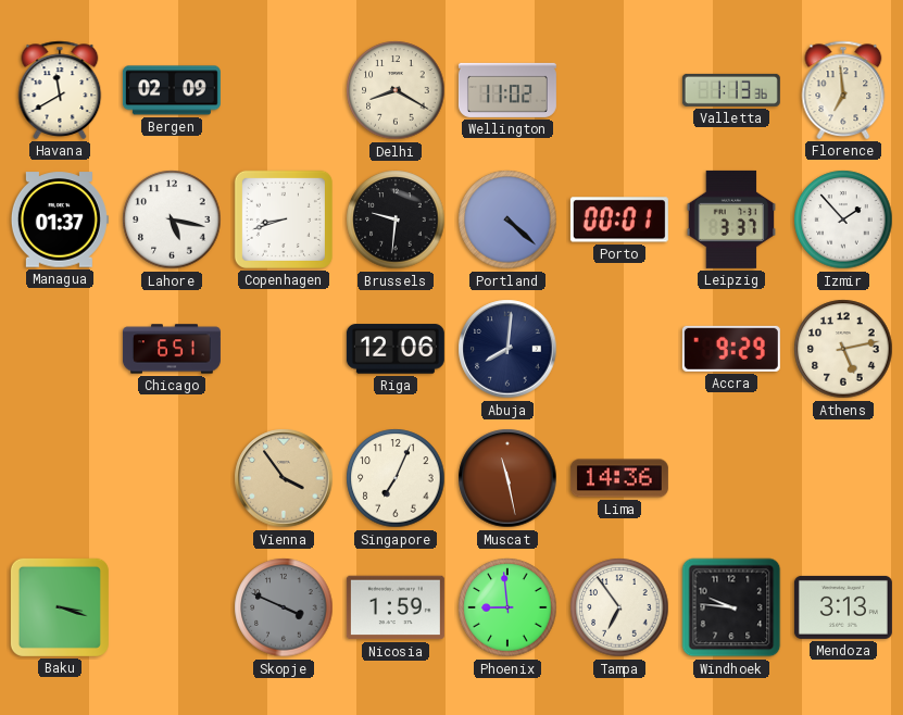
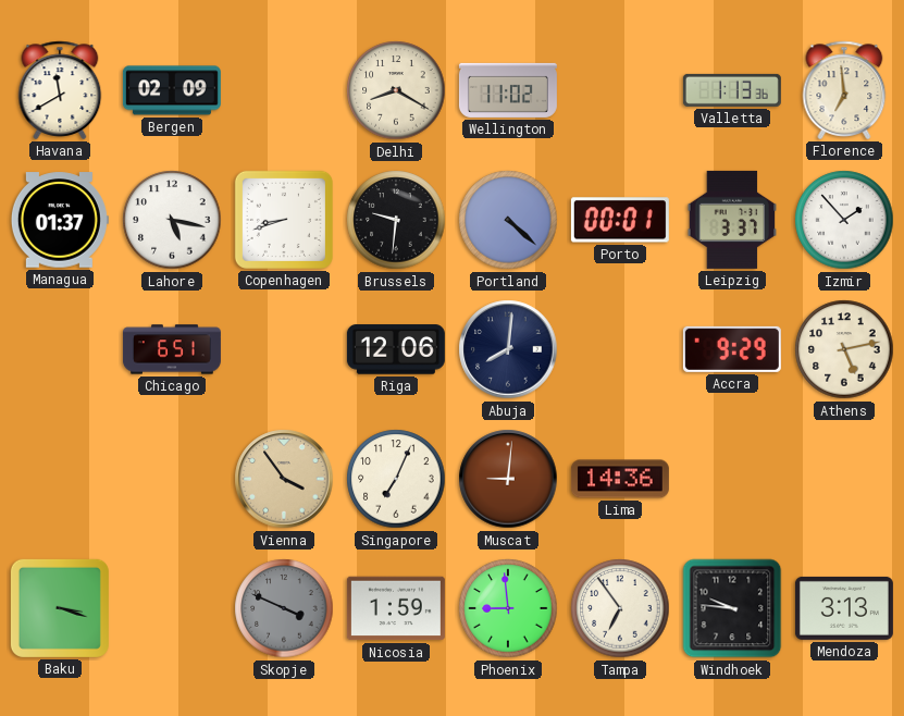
Muscat: 11:28 -> 9:01
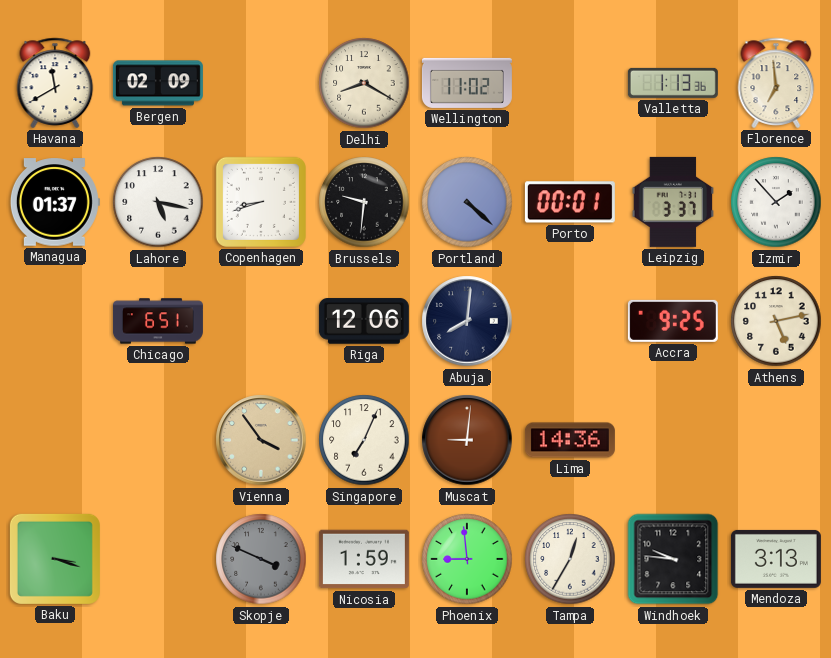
Accra: 9:29 -> 9:25
Tampa: 6:54 -> 12:35
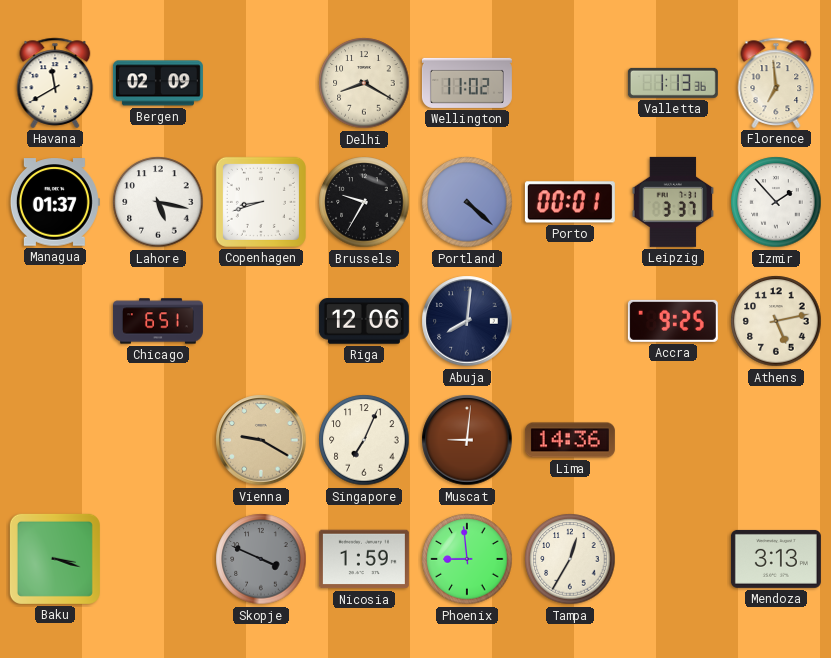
Brussels: 9:31 -> 9:35
Vienna: 3:54 -> 9:20
Windhoek: 9:46 -> none
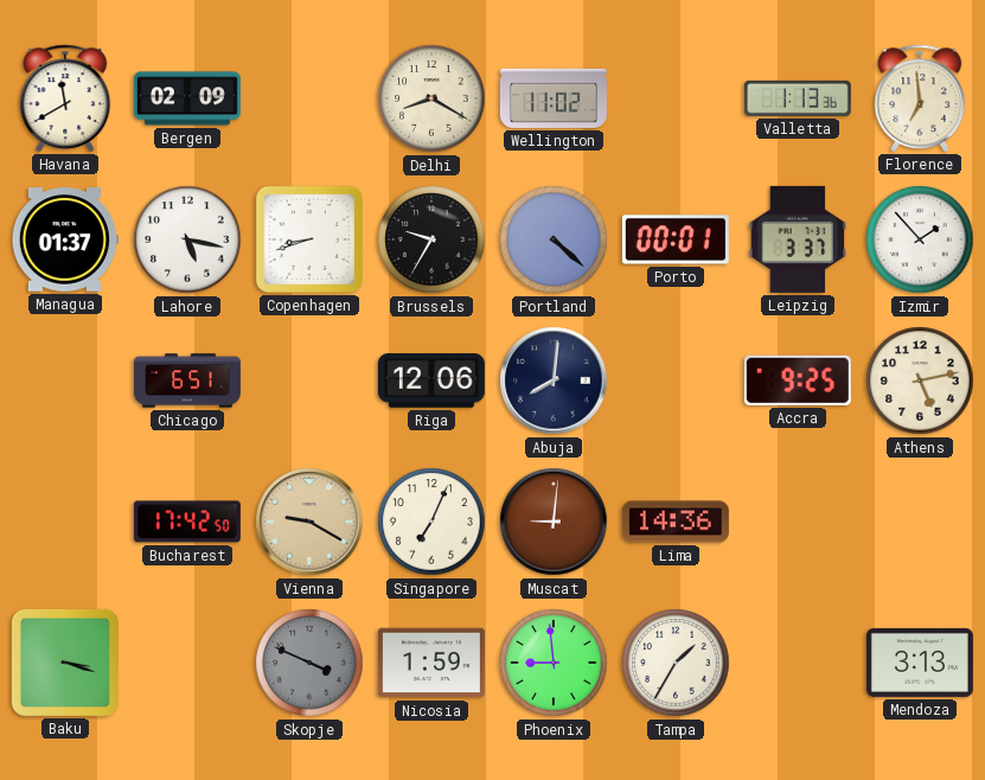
Bucharest: none -> 17:42
Tampa: 12:35 -> 1:35
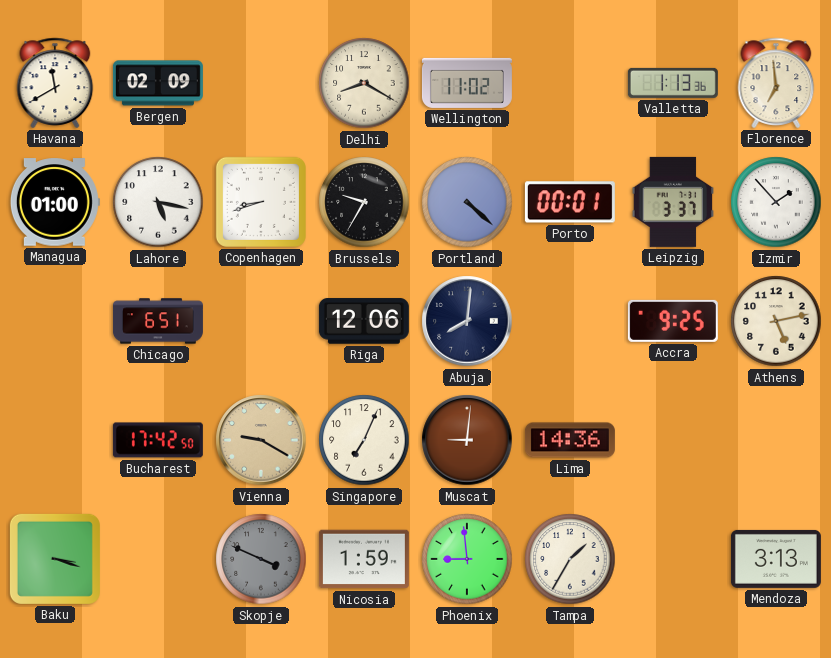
Managua: 01:37 -> 01:00
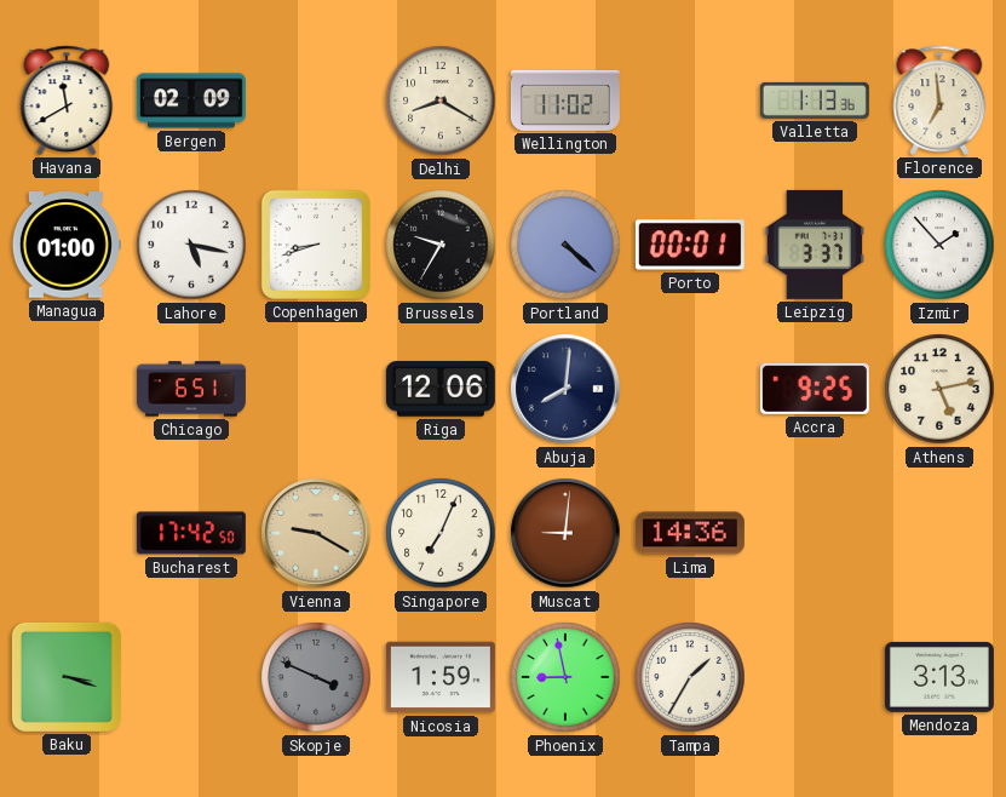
Phoenix: 8:59 -> 8:58
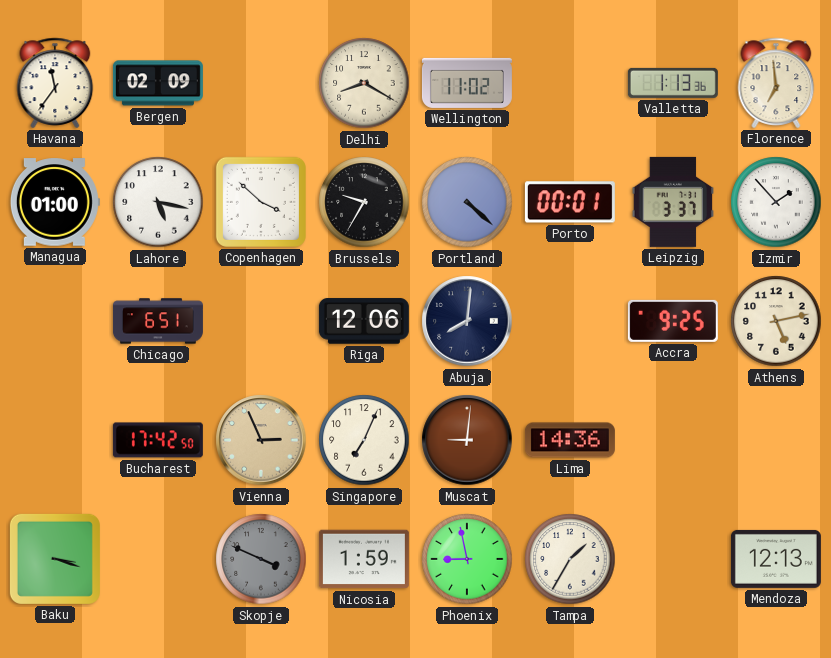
Havana: 11:40 -> 11:36
Copenhagen: 8:42 -> 3:52
Vienna: 9:20 -> 2:56
Mendoza: 3:13 -> 12:13
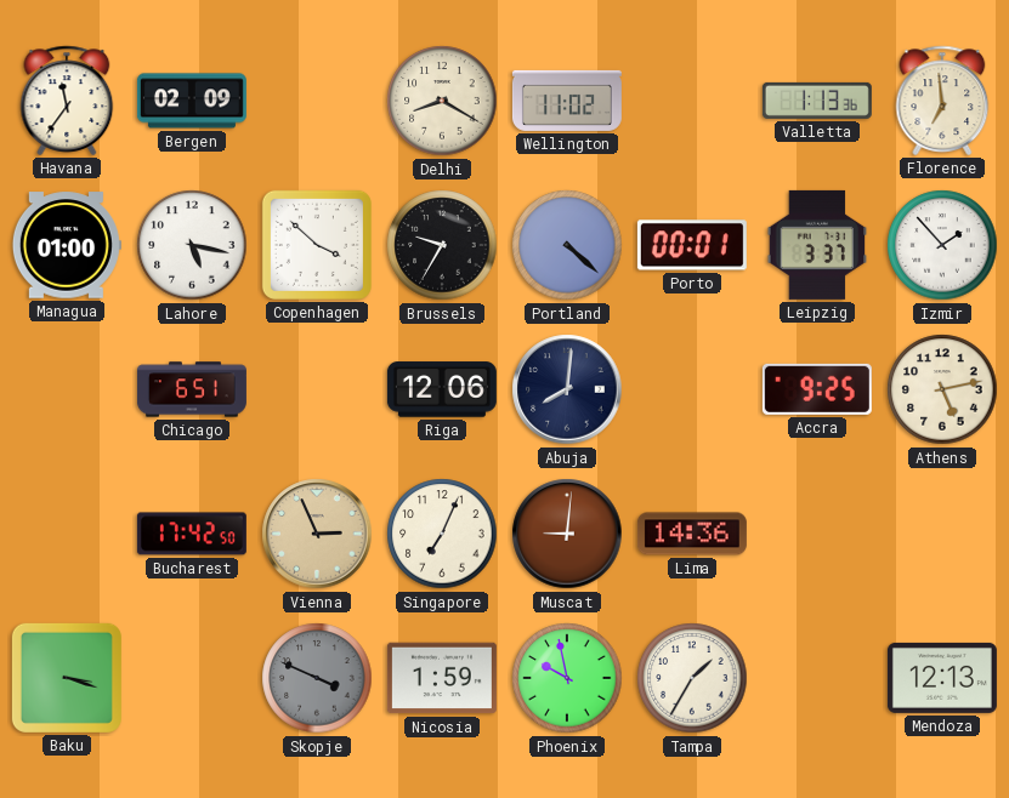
Phoenix: 8:58 -> 9:58
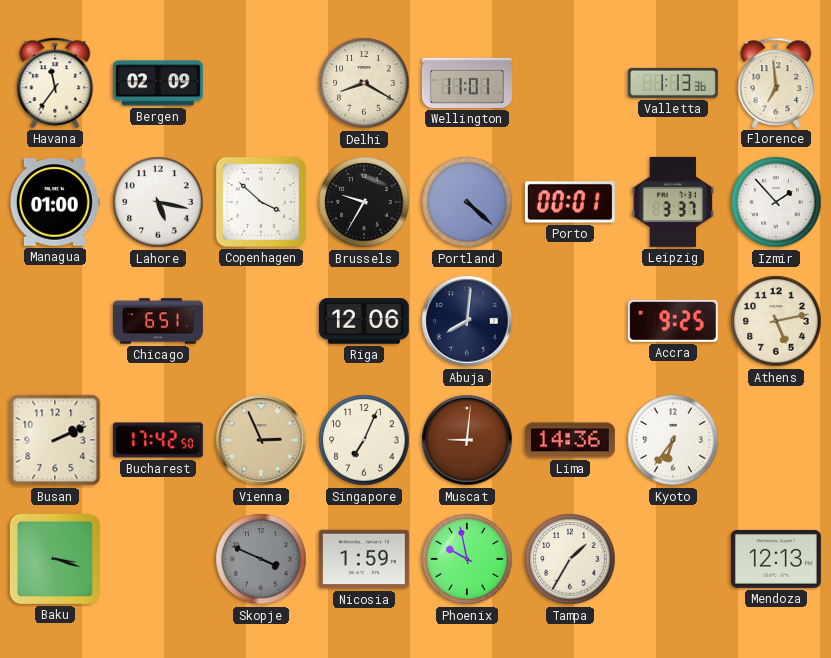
Wellington: 11:02 -> 11:01
Busan: none -> 2:11
Kyoto: none -> 6:36
